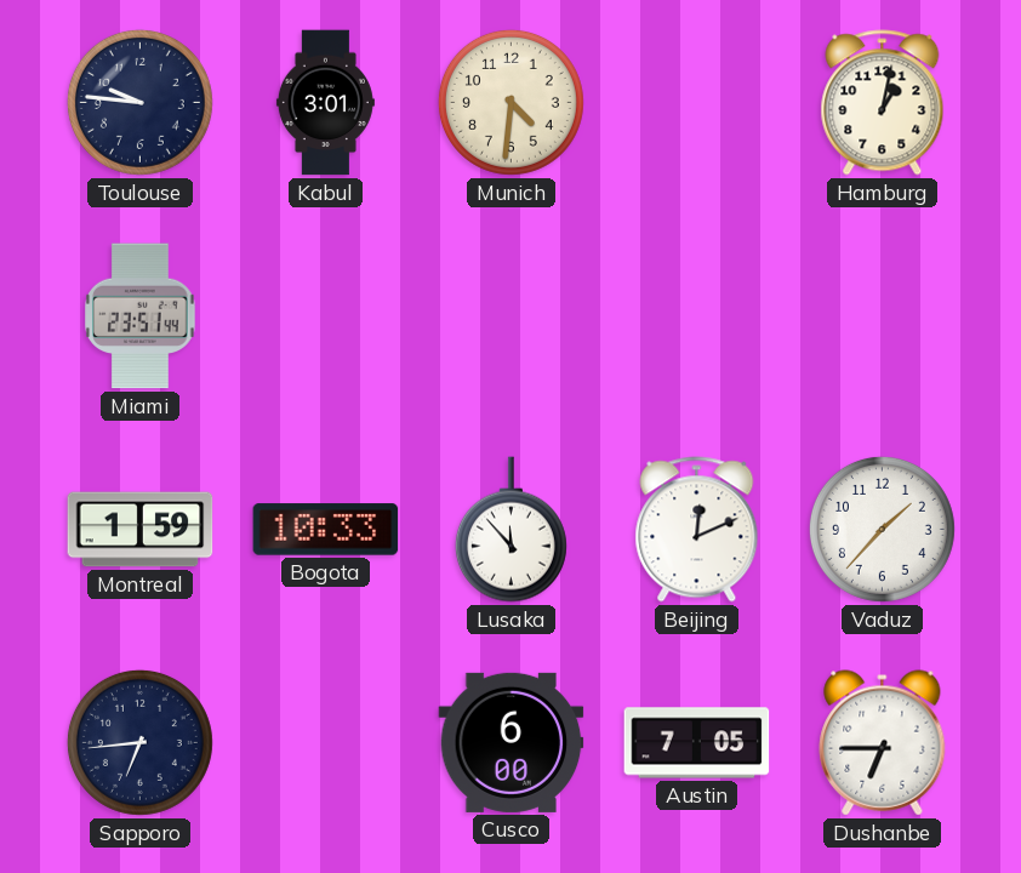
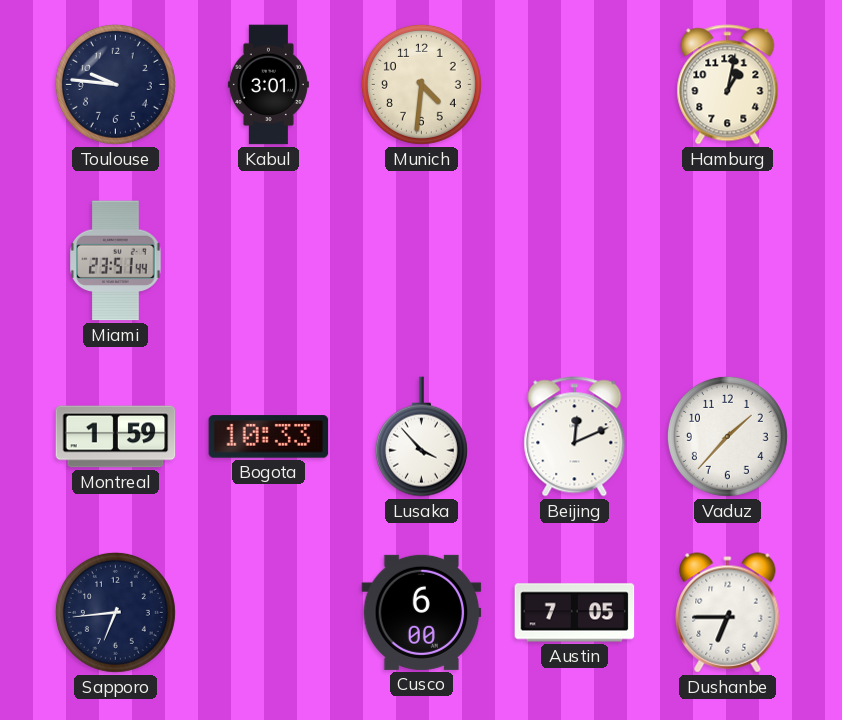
Lusaka: 11:53 -> 3:53
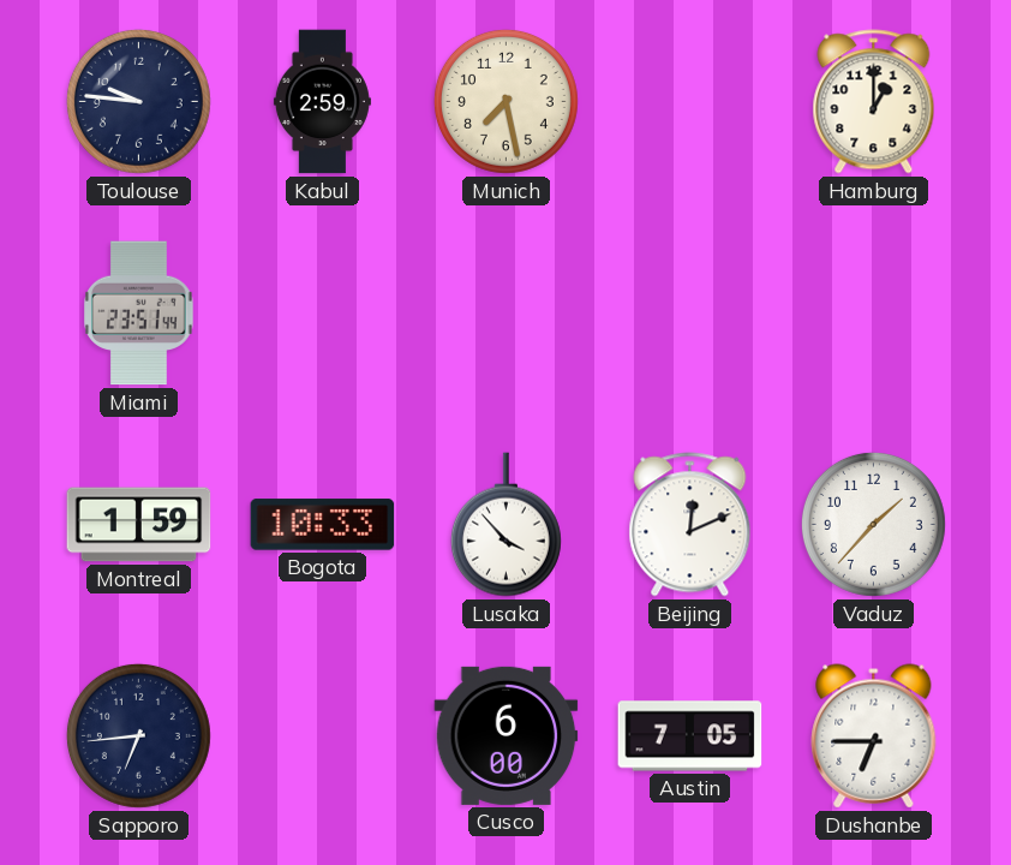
Kabul: 3:01 -> 2:59
Munich: 4:31 -> 7:28
Hamburg: 1:02 -> 1:00
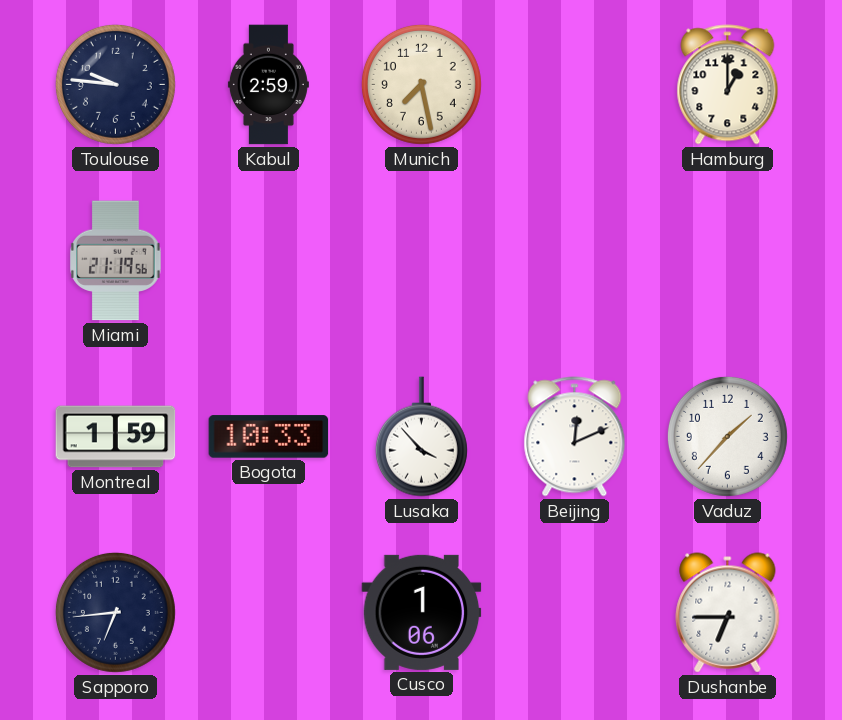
Miami: 23:51 -> 21:19
Cusco: 6:00 -> 1:06
Austin: 7:05 -> none
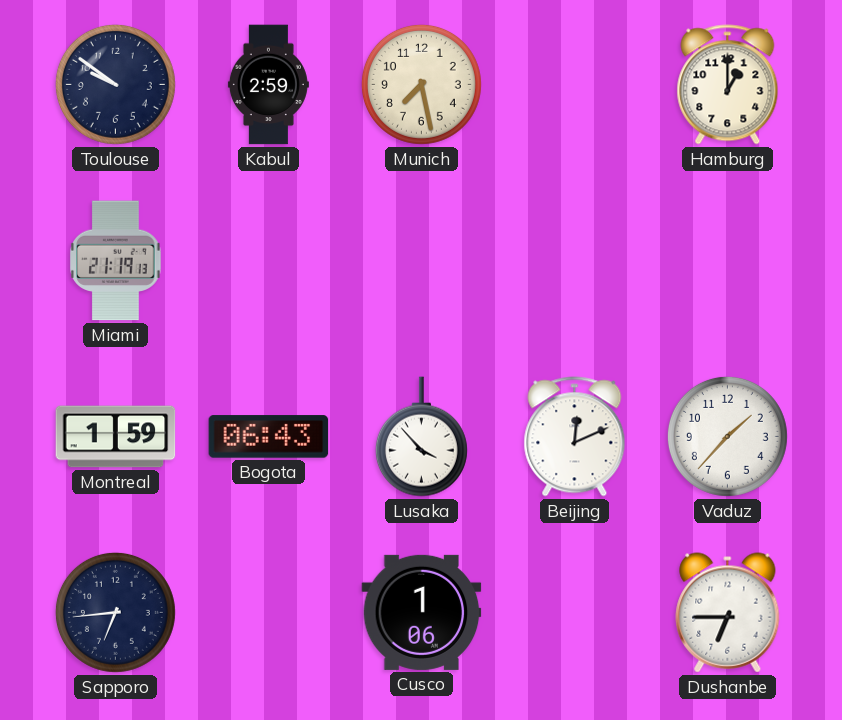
Toulouse: 9:46 -> 9:51
Miami: 21:19:56 -> 21:19:13
Bogota: 10:33 -> 06:43
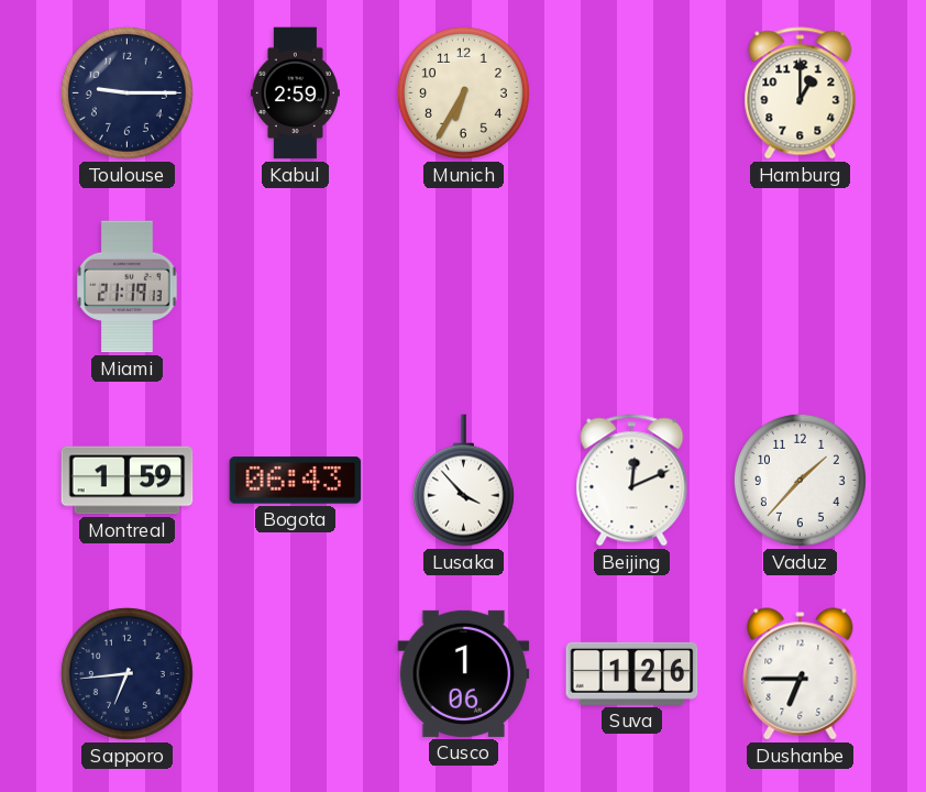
Toulouse: 9:51 -> 9:15
Munich: 7:28 -> 6:35
Suva: none -> 1:26
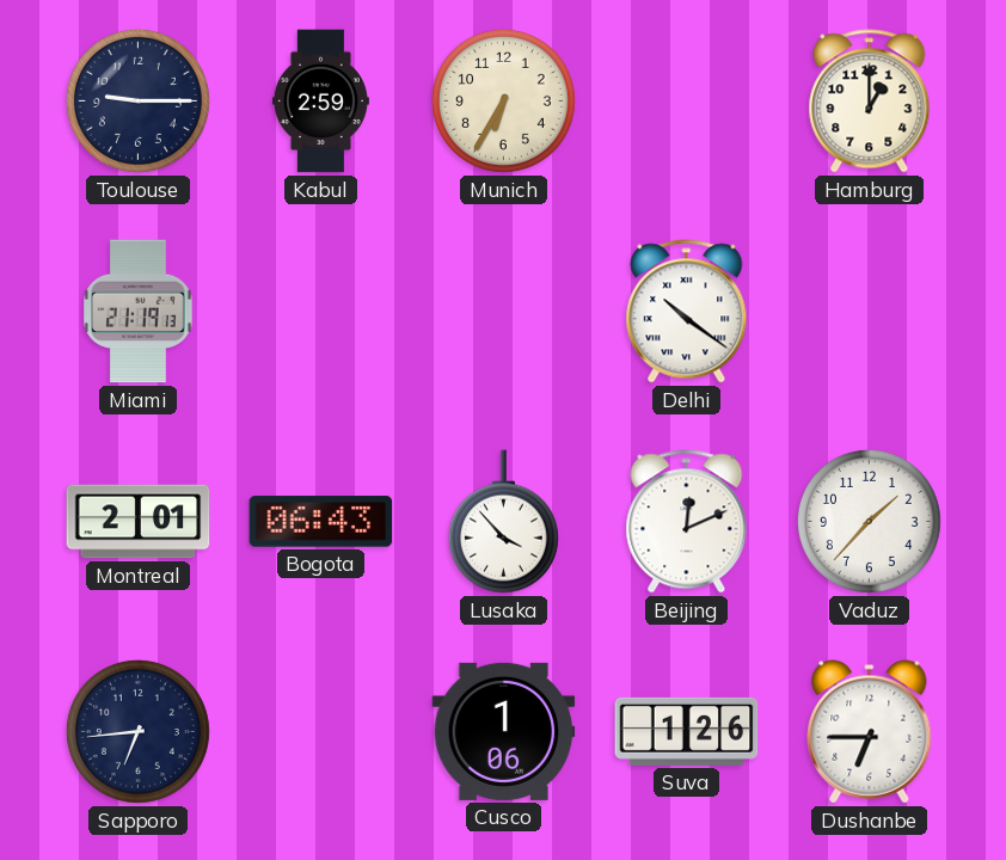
Delhi: none -> 10:21
Montreal: 1:59 -> 2:01
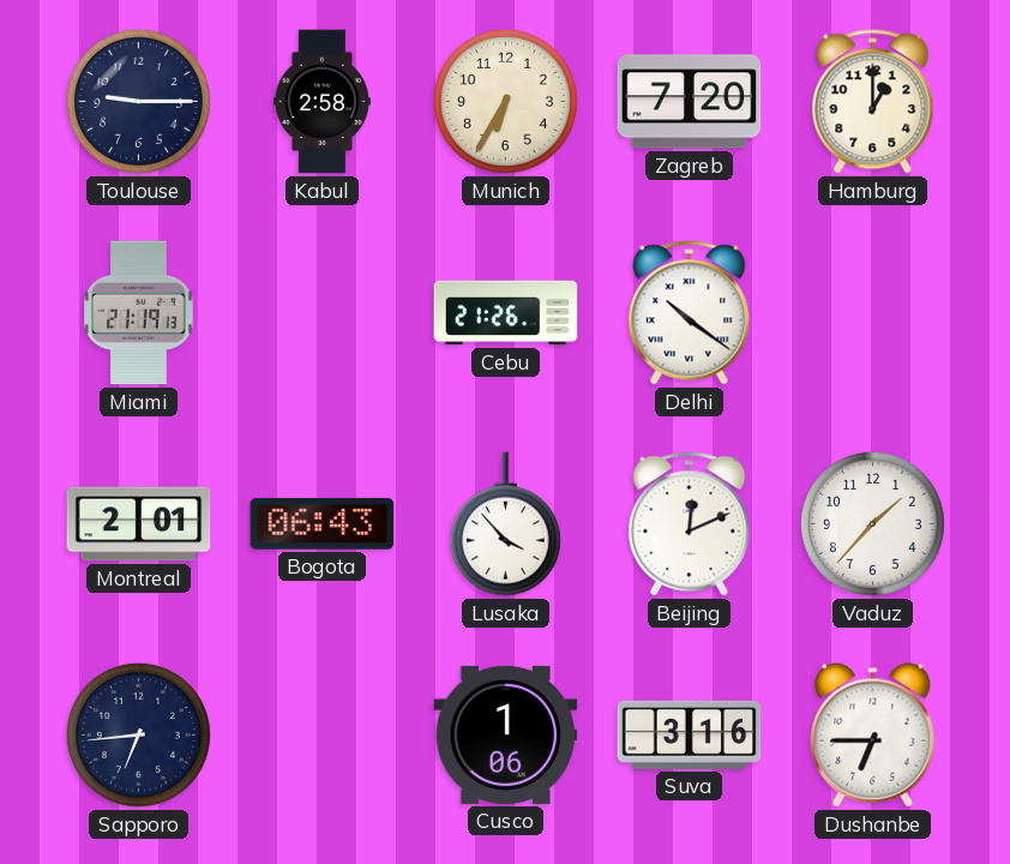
Kabul: 2:59 -> 2:58
Zagreb: none -> 7:20
Cebu: none -> 21:26
Suva: 1:26 -> 3:16
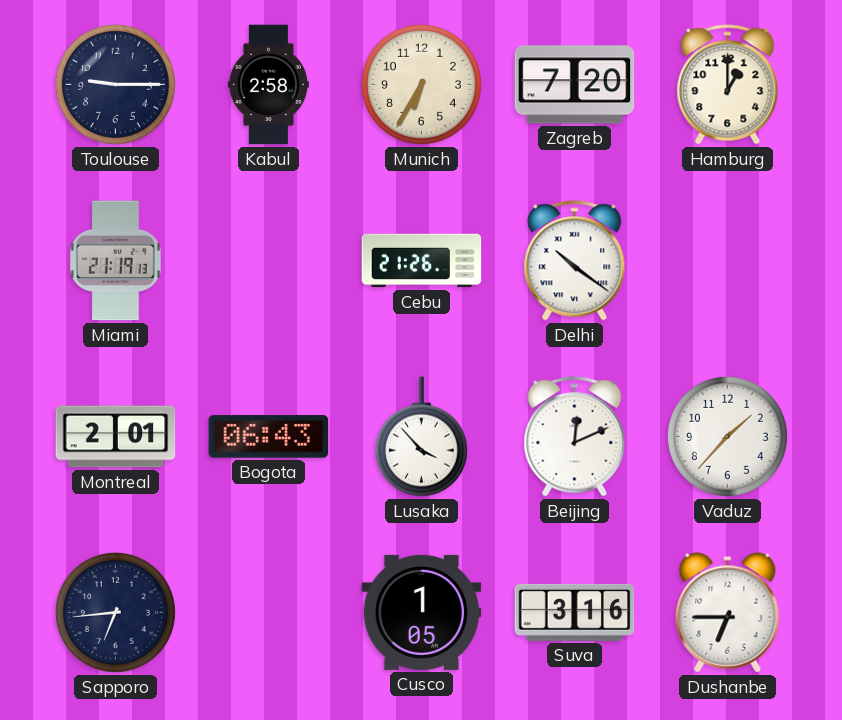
Cusco: 1:06 -> 1:05
